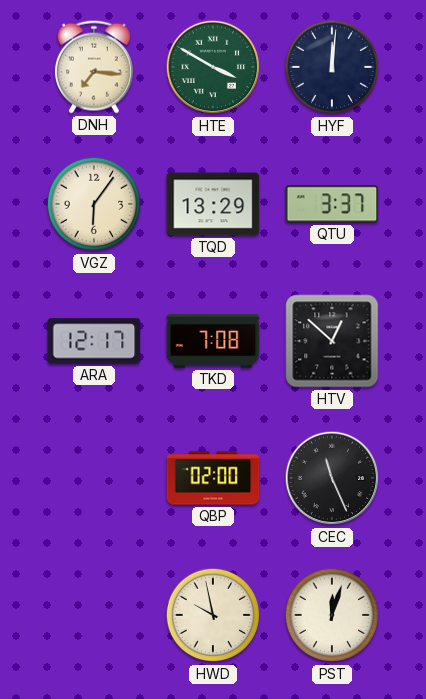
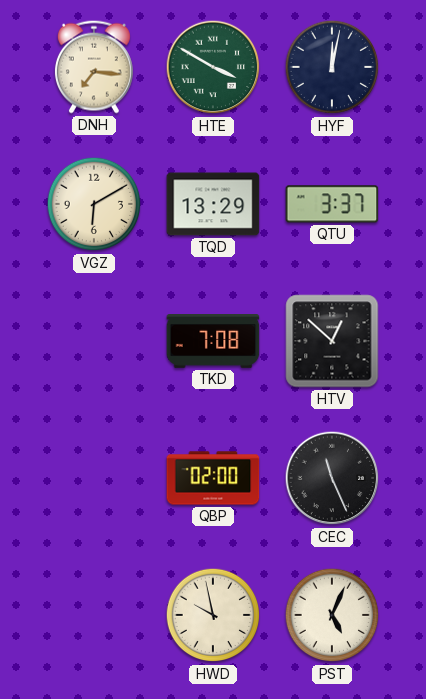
HYF: 12:01 -> 12:02
VGZ: 6:06 -> 6:10
ARA: 12:17 -> none
PST: 12:03 -> 5:04
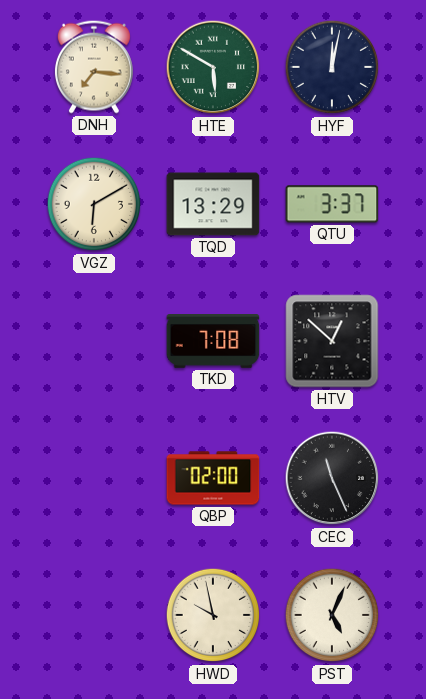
HTE: 3:50 -> 5:50
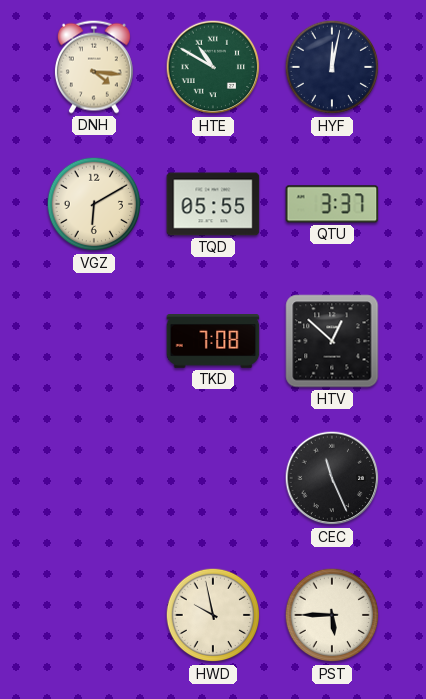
DNH: 7:16 -> 4:16
HTE: 5:50 -> 10:50
TQD: 13:29 -> 05:55
QBP: 02:00 -> none
PST: 5:04 -> 5:45
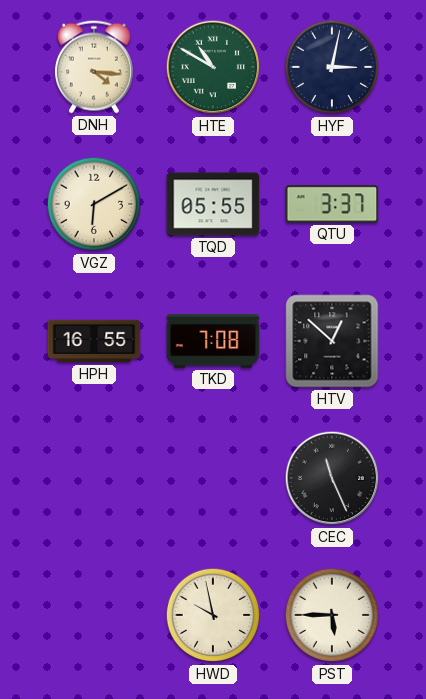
HYF: 12:02 -> 3:02
HPH: none -> 16:55
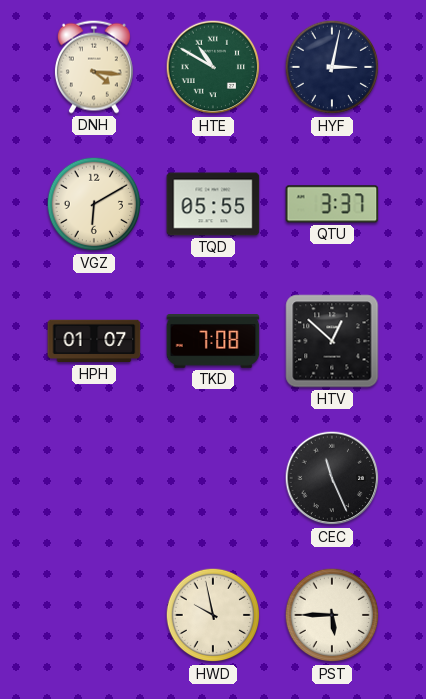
HPH: 16:55 -> 01:07
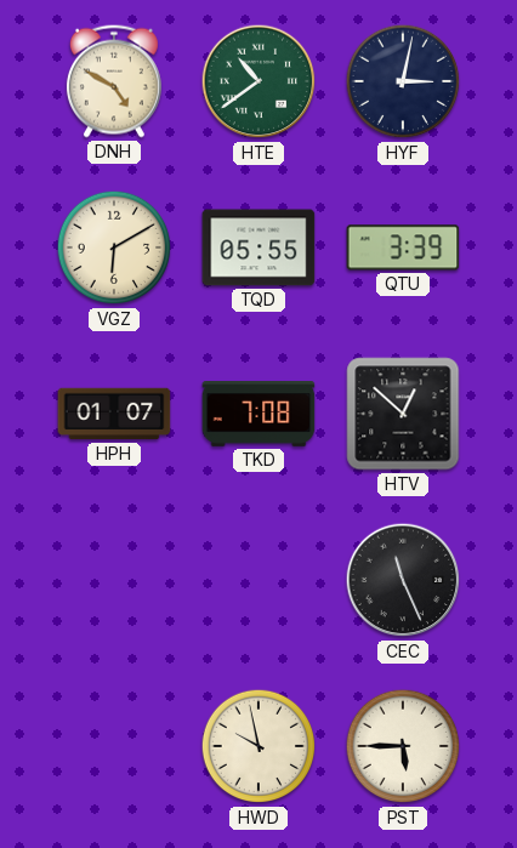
DNH: 4:16 -> 4:50
HTE: 10:50 -> 10:39
QTU: 3:37 -> 3:39
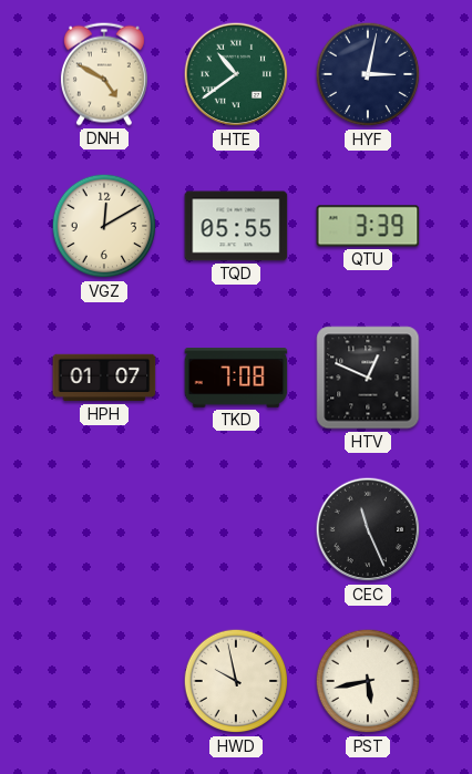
VGZ: 6:10 -> 12:10
HTV: 12:52 -> 12:49
PST: 5:45 -> 5:43
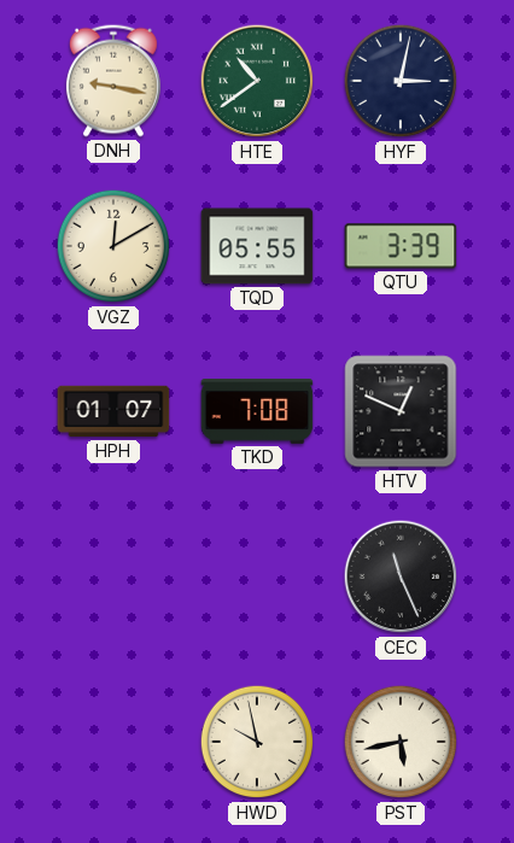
DNH: 4:50 -> 9:17
